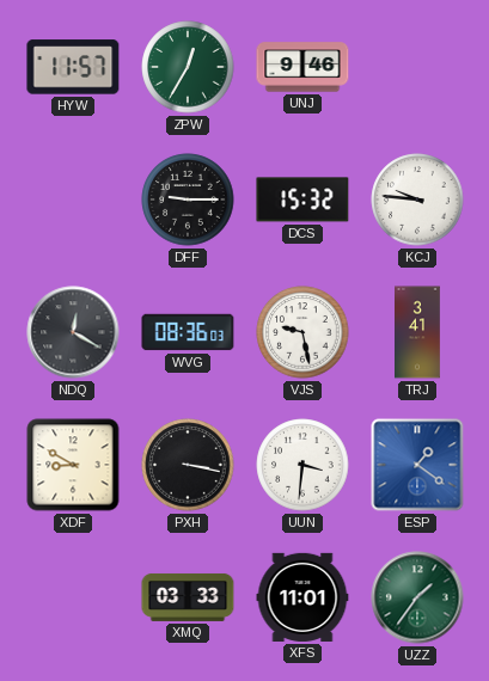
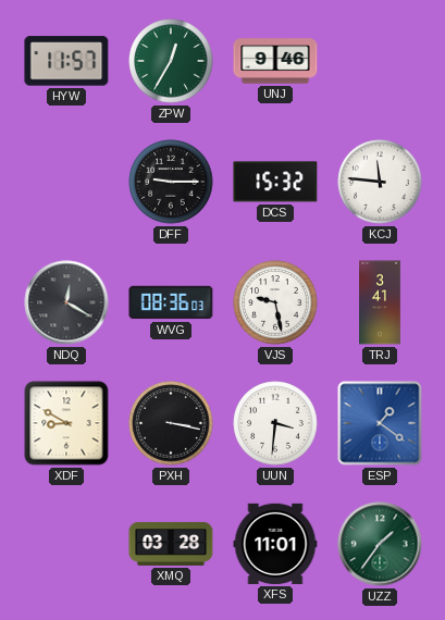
KCJ: 9:46 -> 11:46
XMQ: 03:33 -> 03:28
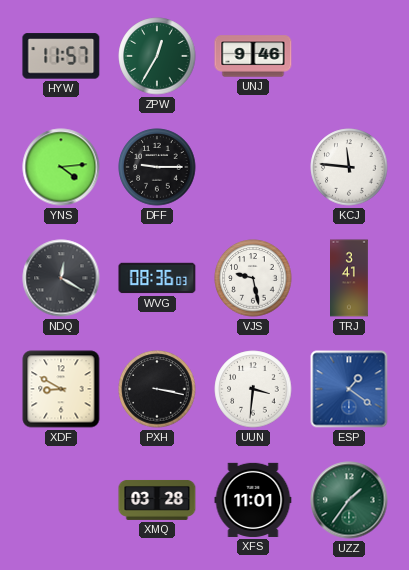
YNS: none -> 4:14
DCS: 15:32 -> none
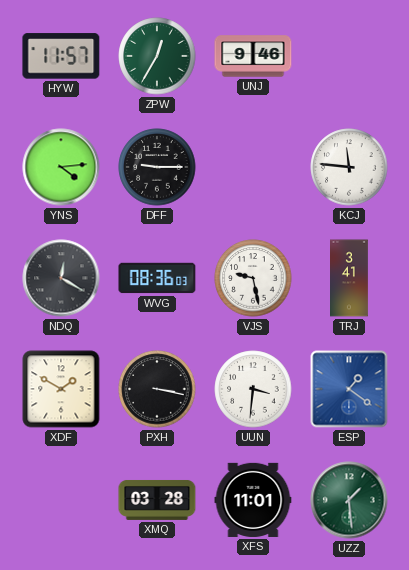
XDF: 8:50 -> 1:50
UZZ: 1:36 -> 1:29
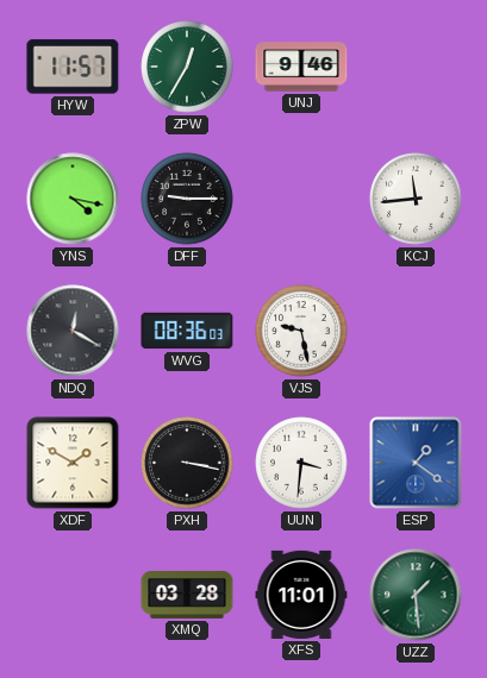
YNS: 4:14 -> 4:17
KCJ: 11:46 -> 11:44
TRJ: 3:41 -> none
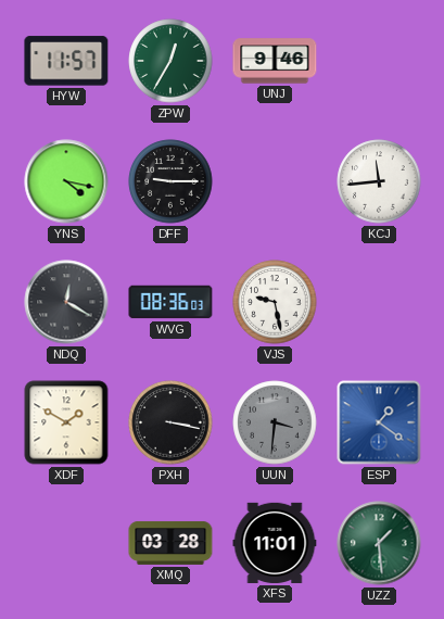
UUN dial: white -> grey
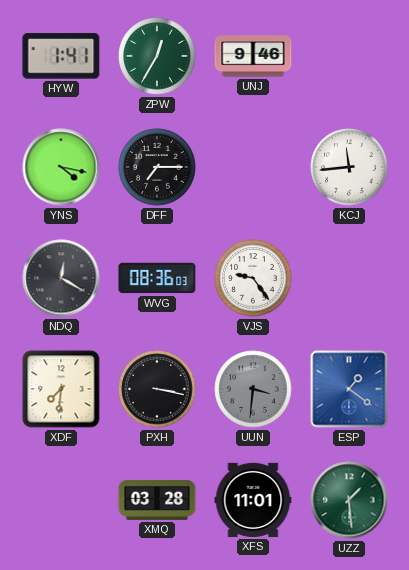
HYW: 11:57 -> 1:41
DFF: 9:15 -> 7:15
VJS: 9:28 -> 9:24
XDF: 1:50 -> 7:31
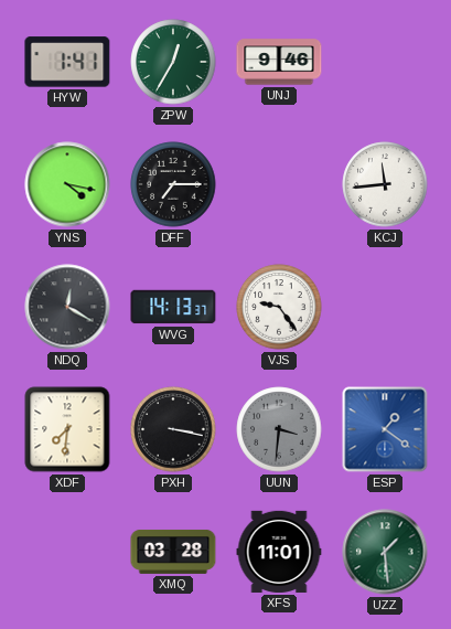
WVG: 08:36 -> 14:13
